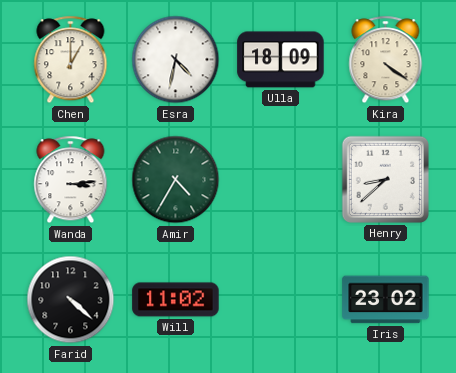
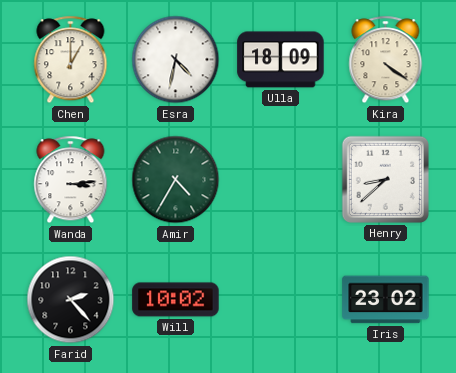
Farid: 4:22 -> 2:23
Will: 11:02 -> 10:02
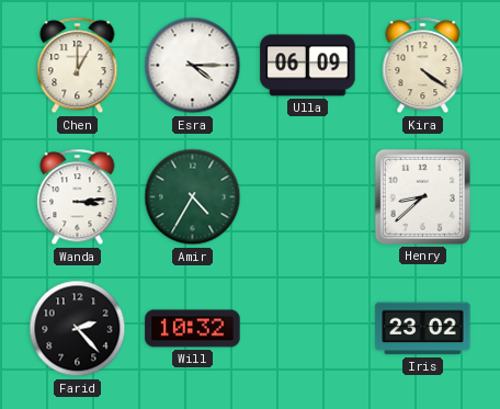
Esra: 4:32 -> 4:15
Ulla: 18:09 -> 06:09
Will: 10:02 -> 10:32
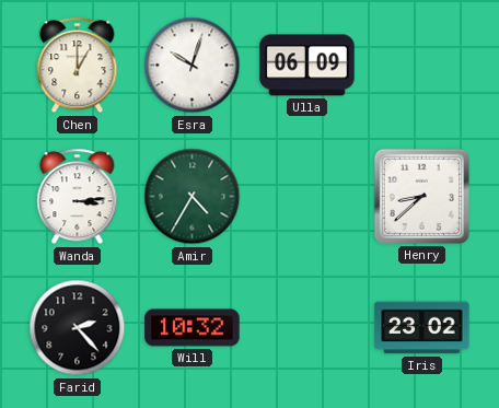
Esra: 4:15 -> 10:03
Kira: 4:21 -> none
